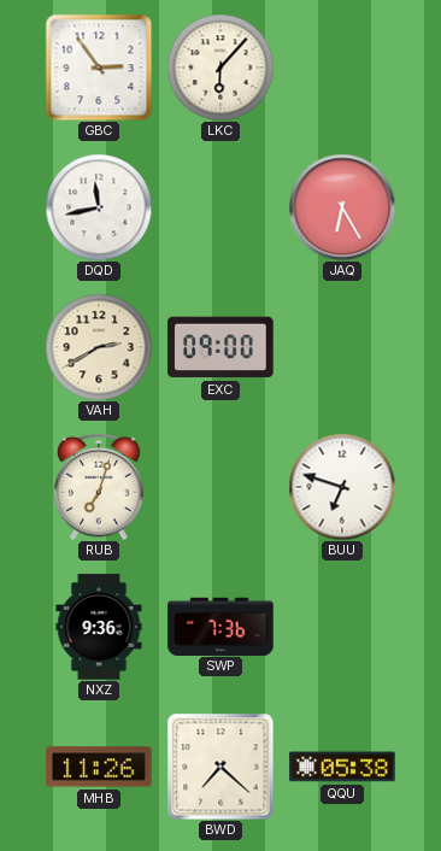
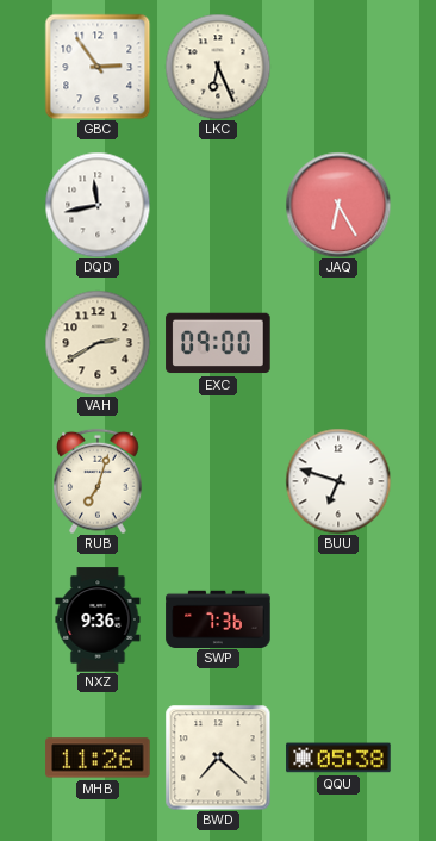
LKC: 6:07 -> 6:26
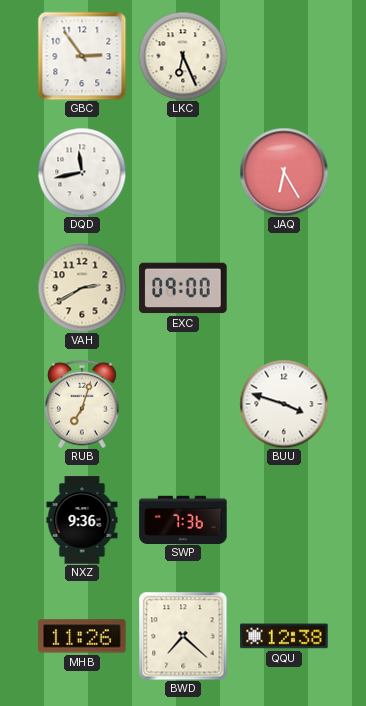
BUU: 6:48 -> 3:48
QQU: 05:38 -> 12:38
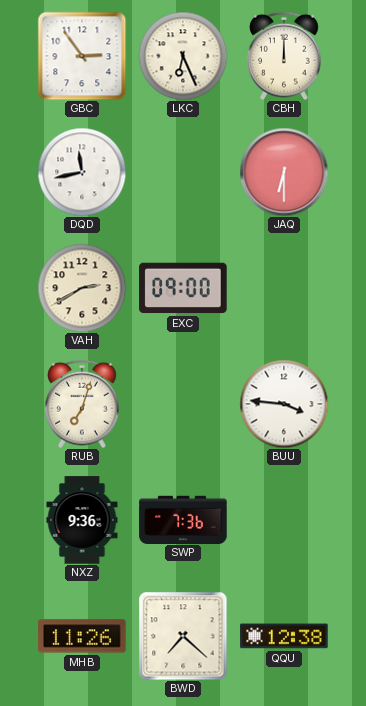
CBH: none -> 12:00
JAQ: 6:25 -> 6:30
BUU: 3:48 -> 3:46
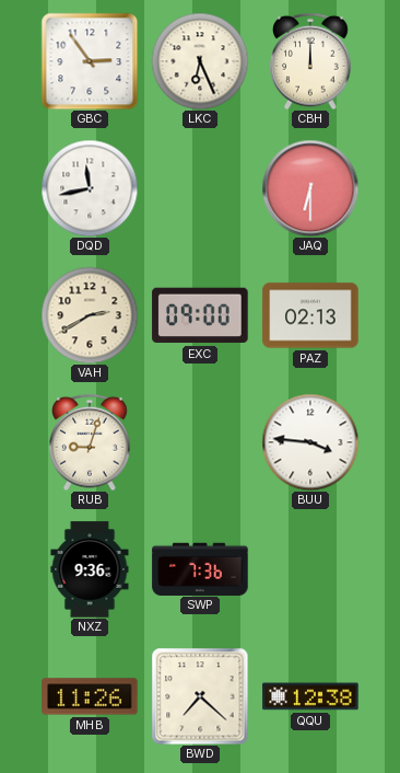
PAZ: none -> 02:13
RUB: 7:03 -> 9:03
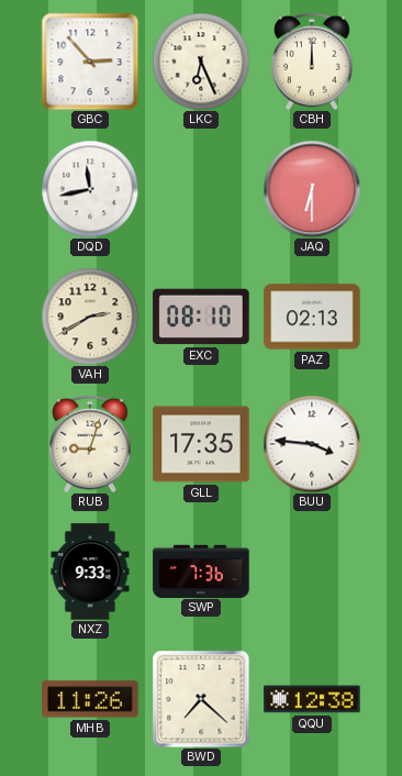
GBC: 2:54 -> 2:53
EXC: 09:00 -> 08:10
GLL: none -> 17:35
NXZ: 9:36 -> 9:33
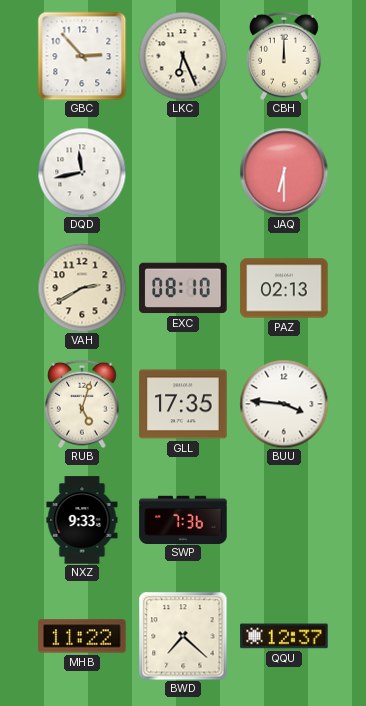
RUB: 9:03 -> 5:03
MHB: 11:26 -> 11:22
QQU: 12:38 -> 12:37
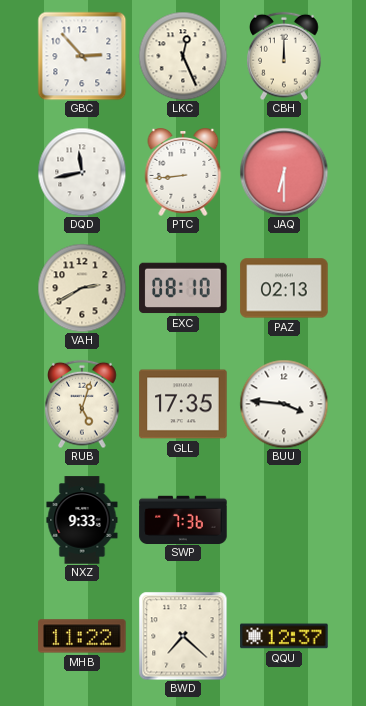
LKC: 6:26 -> 12:26
PTC: none -> 8:44
